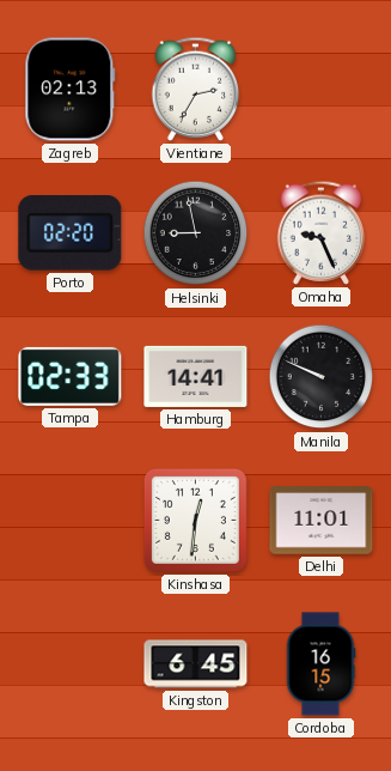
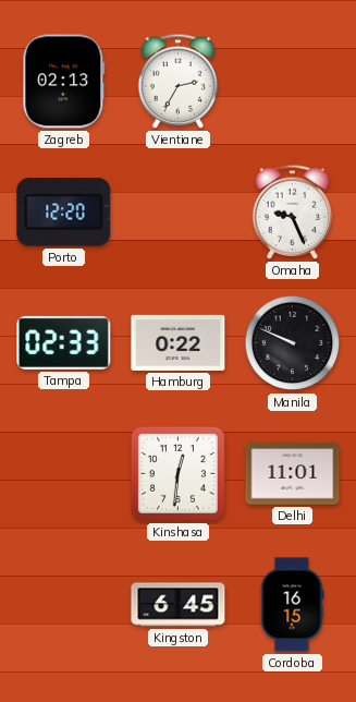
Porto: 02:20 -> 12:20
Helsinki: 8:58 -> none
Hamburg: 14:41 -> 0:22
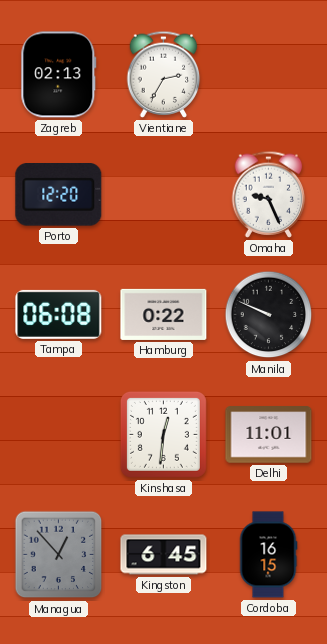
Tampa: 02:33 -> 06:08
Managua: none -> 12:53
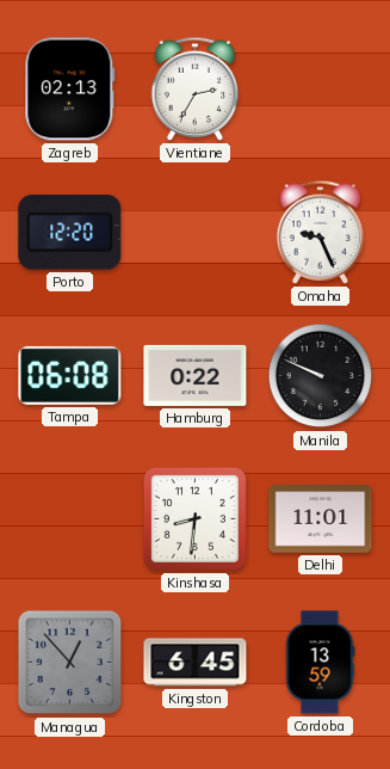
Kinshasa: 12:31 -> 8:31
Cordoba: 16:15 -> 13:59
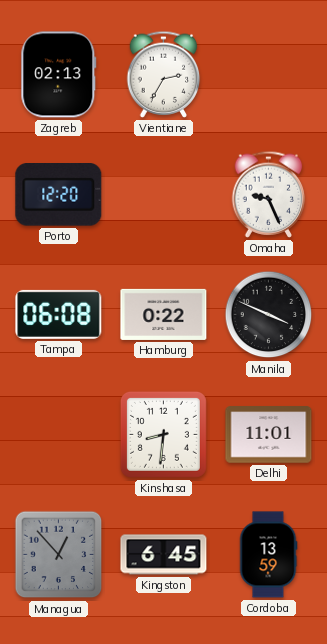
Manila: 9:49 -> 3:49
